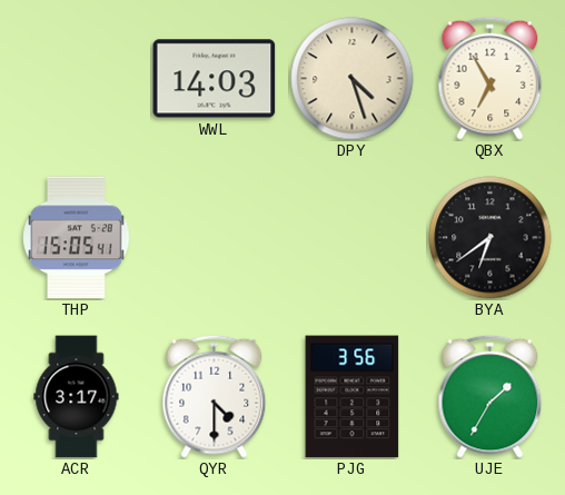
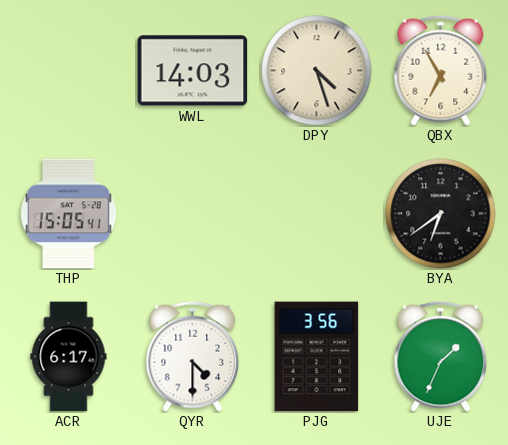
ACR: 3:17 -> 6:17
UJE: 1:35 -> 1:34
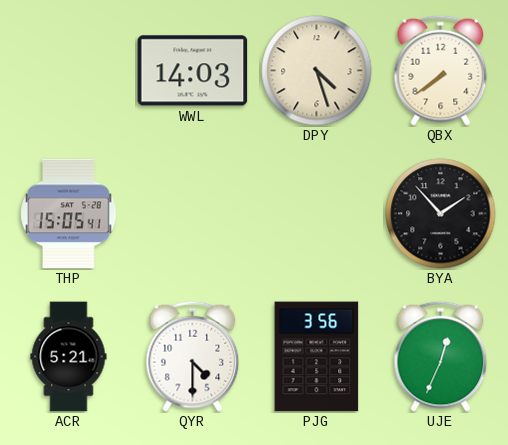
QBX: 6:55 -> 7:39
BYA: 6:39 -> 1:53
ACR: 6:17 -> 5:21
UJE: 1:34 -> 12:34
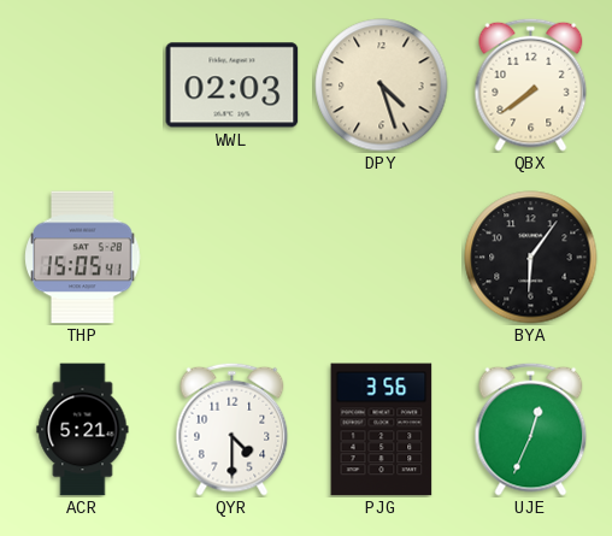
WWL: 14:03 -> 02:03
BYA: 1:53 -> 6:06
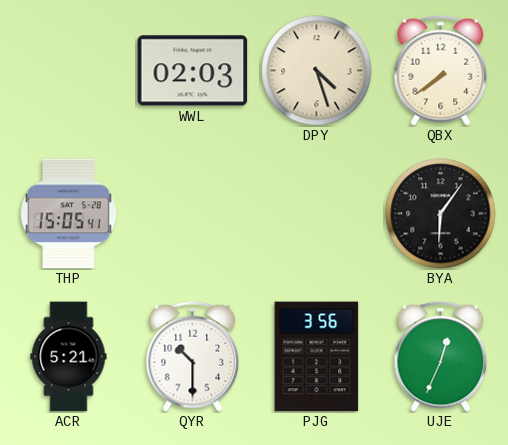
QYR: 4:30 -> 10:30
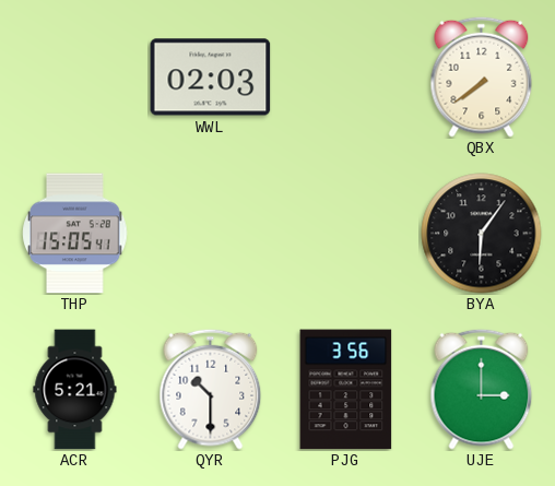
DPY: 4:27 -> none
UJE: 12:34 -> 3:00
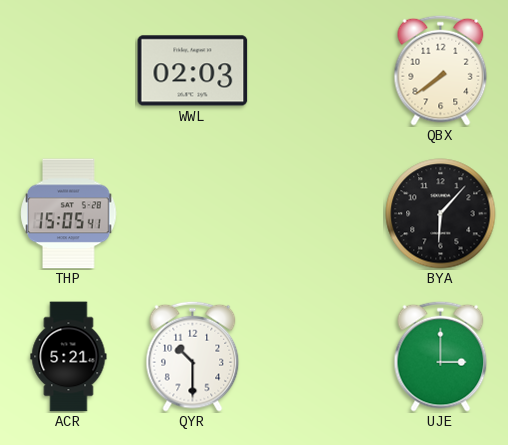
BYA: 6:06 -> 6:07
PJG: 3:56 -> none
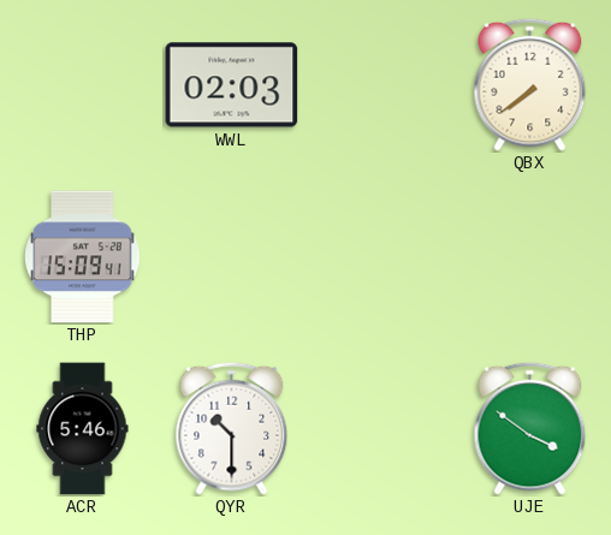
THP: 15:05 -> 15:09
BYA: 6:07 -> none
ACR: 5:21 -> 5:46
UJE: 3:00 -> 3:51
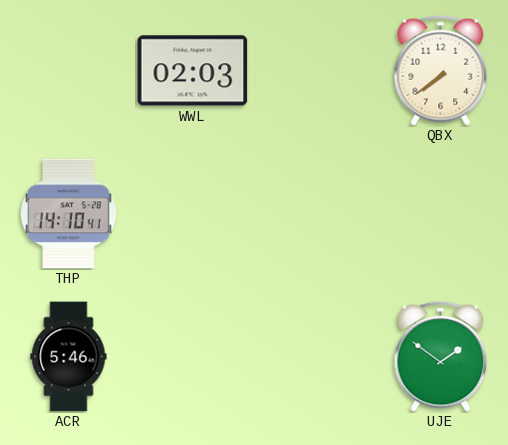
THP: 15:09 -> 14:10
QYR: 10:30 -> none
UJE: 3:51 -> 1:51
